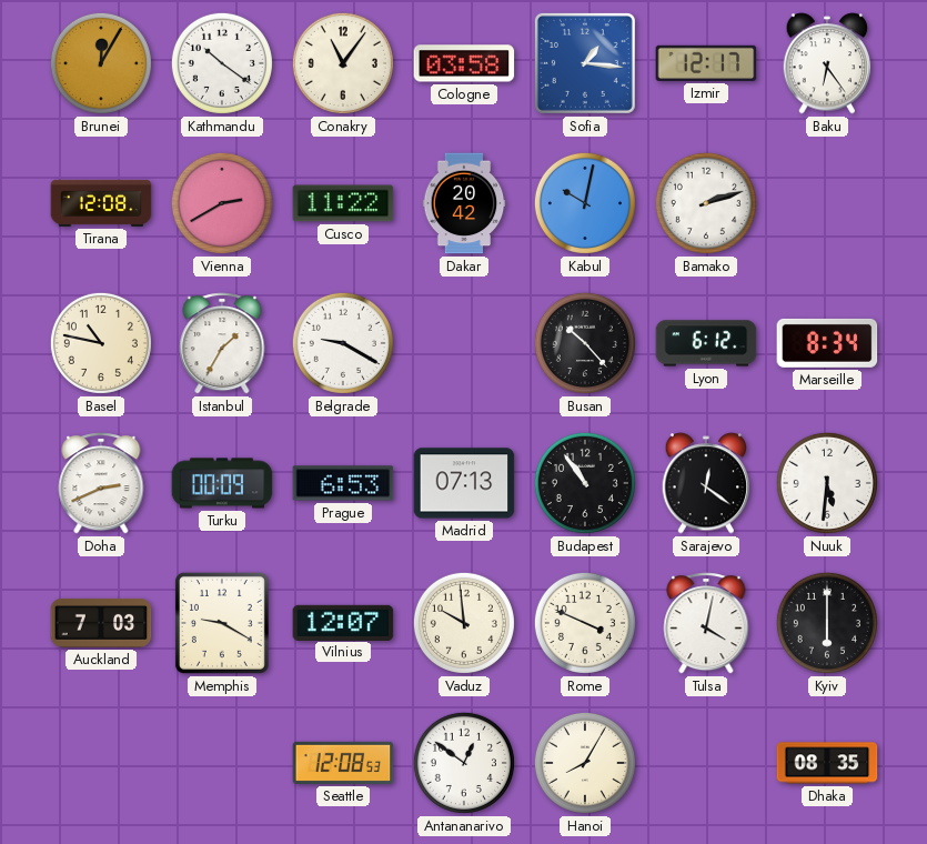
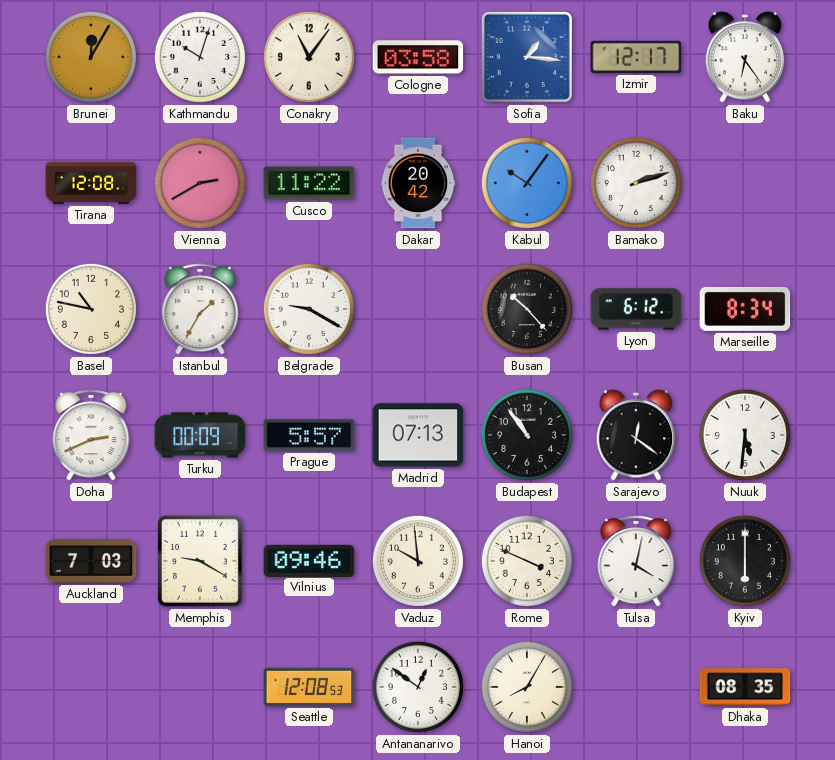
Kathmandu: 10:21 -> 10:03
Kabul: 10:02 -> 10:06
Prague: 6:53 -> 5:57
Vilnius: 12:07 -> 09:46
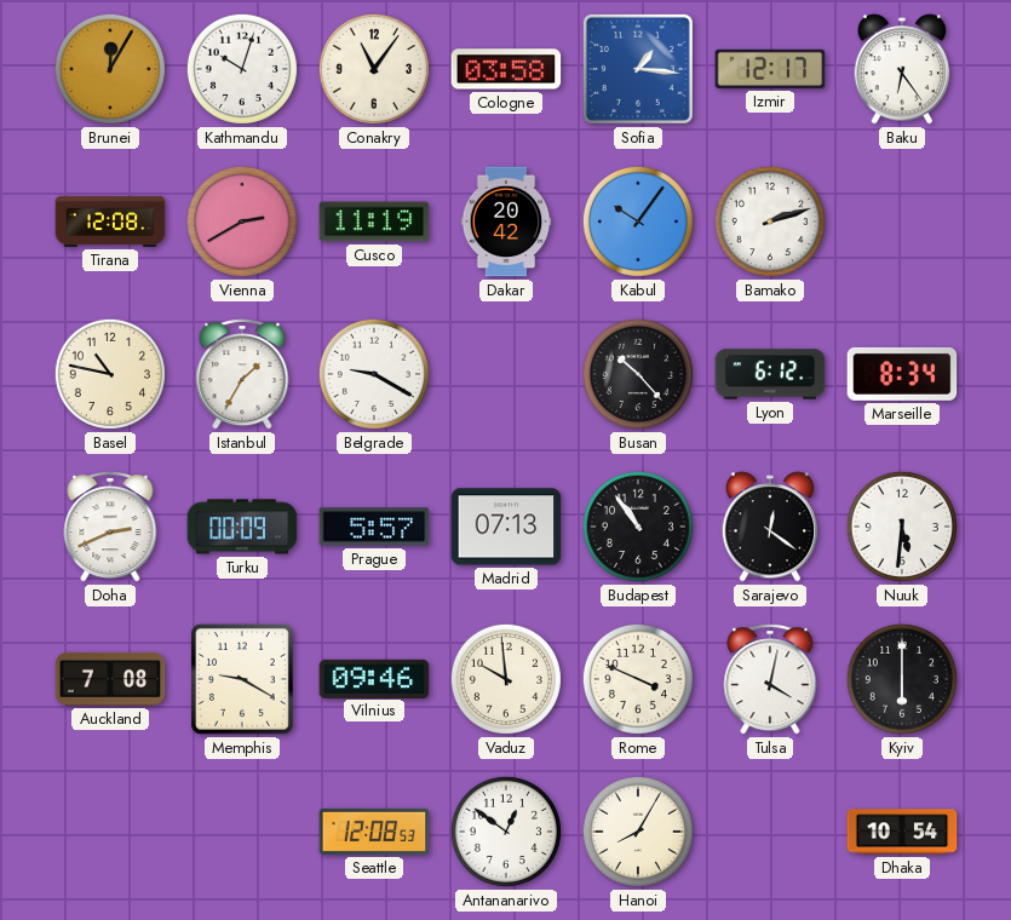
Cusco: 11:22 -> 11:19
Auckland: 7:03 -> 7:08
Dhaka: 08:35 -> 10:54
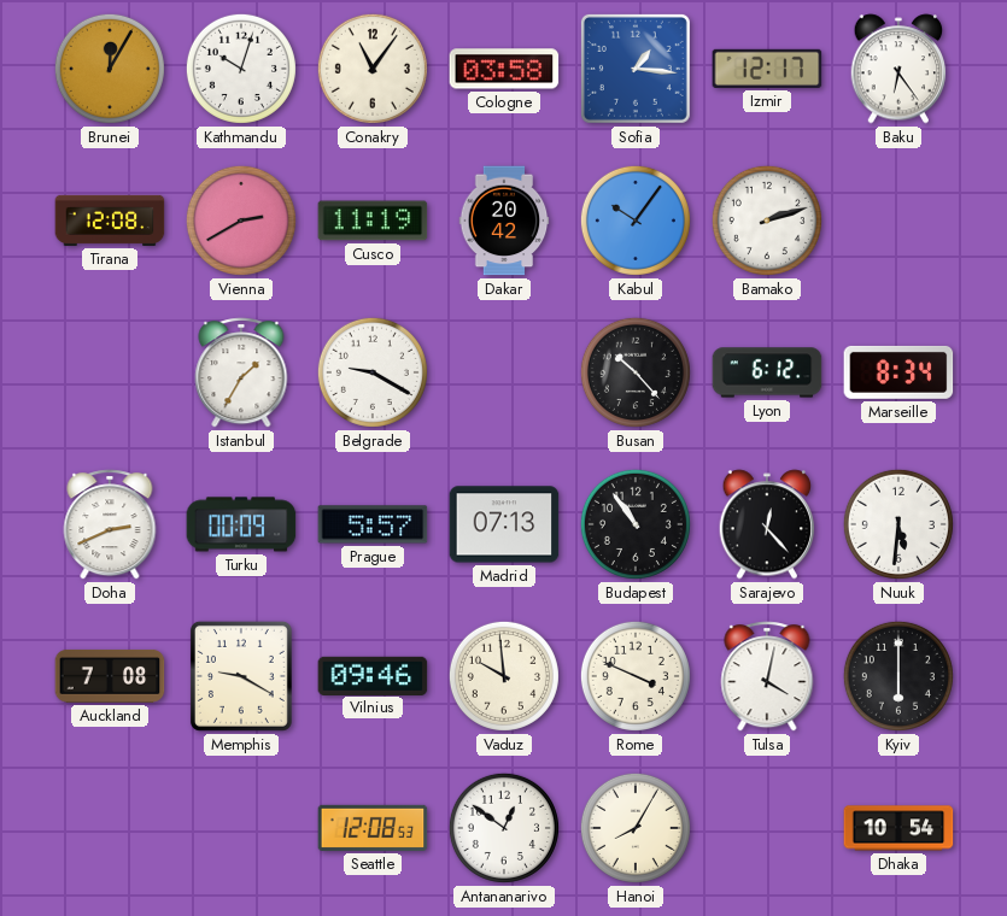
Basel: 10:47 -> none
Sarajevo: 12:21 -> 12:23
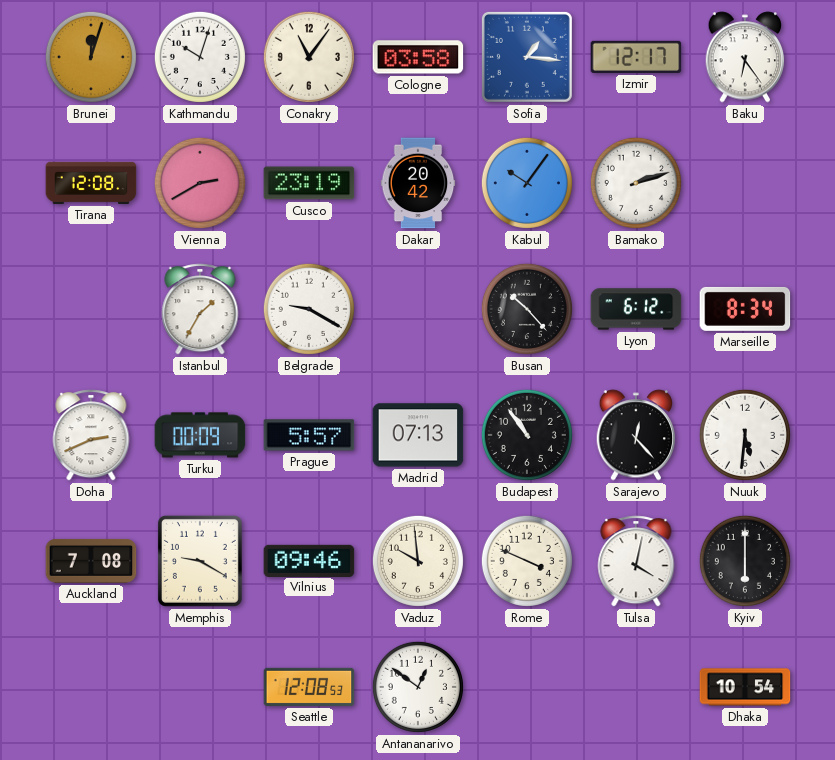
Brunei: 12:05 -> 12:03
Cusco: 11:19 -> 23:19
Hanoi: 8:05 -> none
